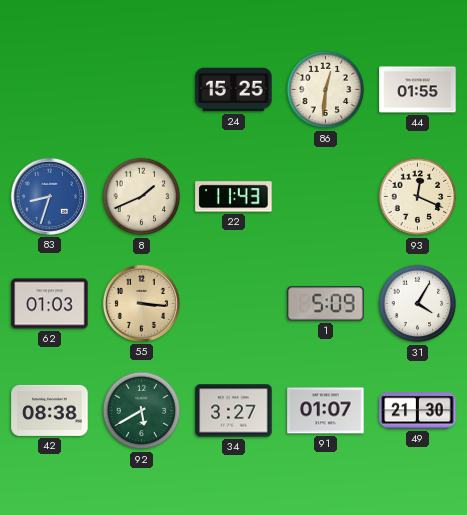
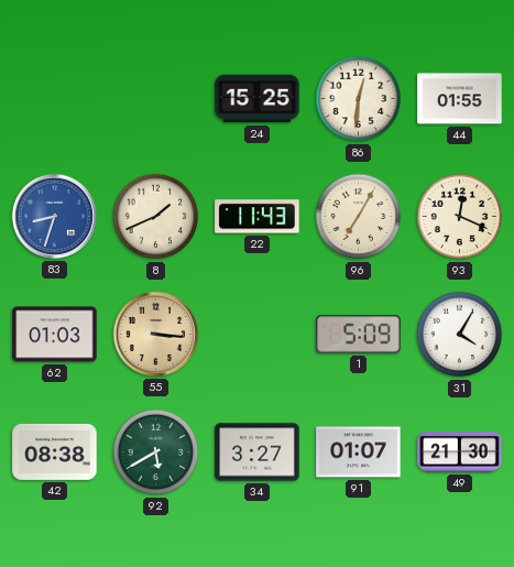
96: none -> 7:05
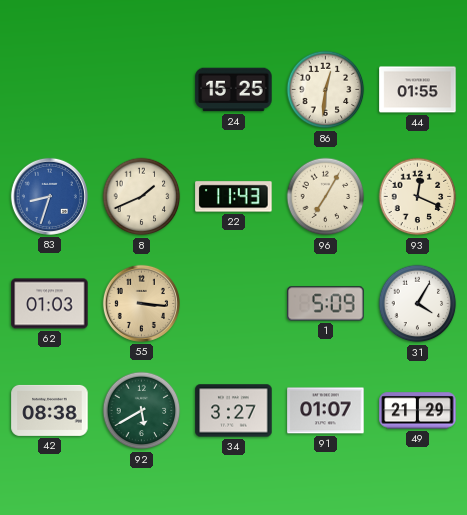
49: 21:30 -> 21:29
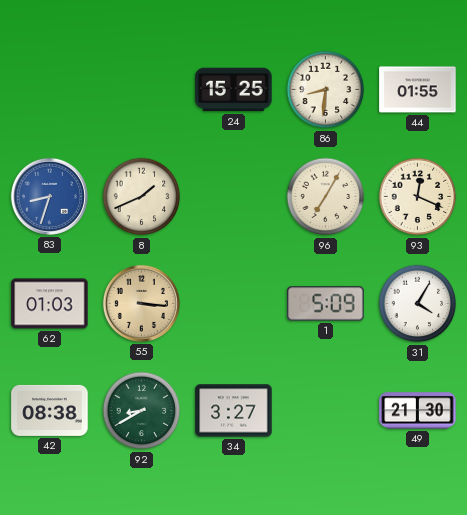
86: 12:31 -> 8:31
22: 11:43 -> none
92: 5:40 -> 8:40
91: 01:07 -> none
49: 21:29 -> 21:30
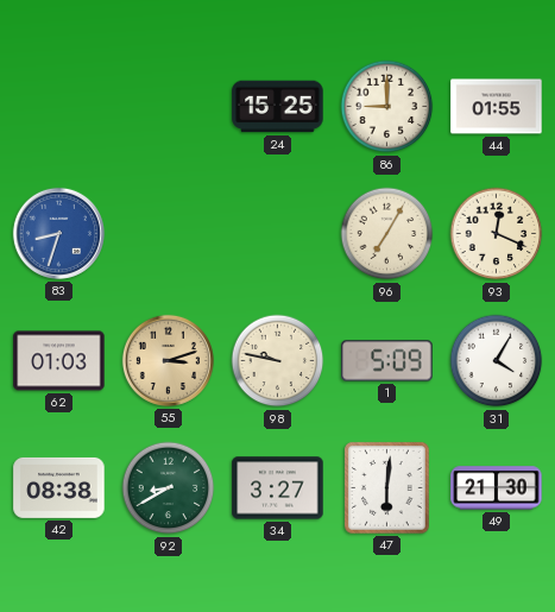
86: 8:31 -> 9:00
8: 1:41 -> none
55: 3:16 -> 3:12
98: none -> 9:47
47: none -> 6:01
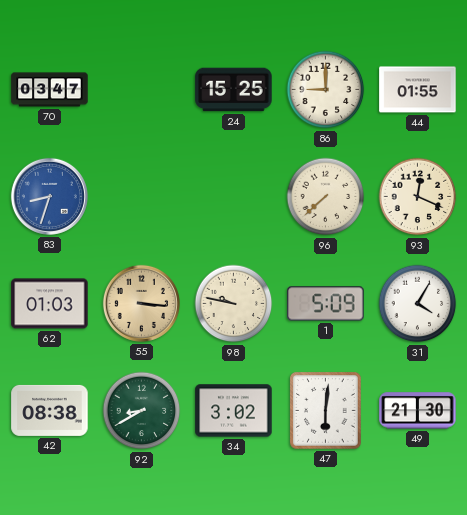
70: none -> 03:47
96: 7:05 -> 7:38
55: 3:12 -> 3:16
34: 3:27 -> 3:02
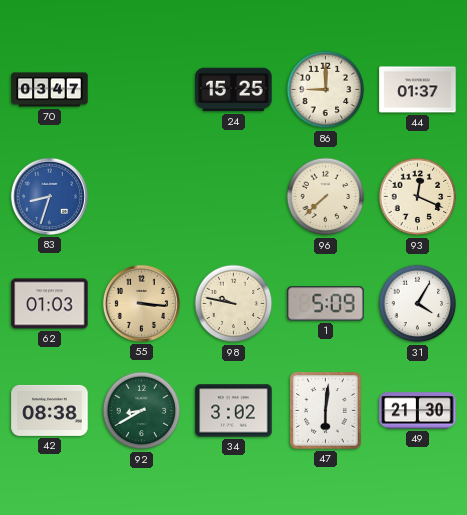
44: 01:55 -> 01:37
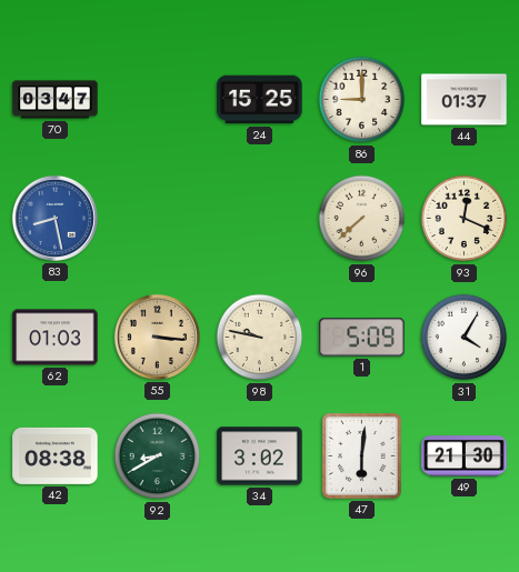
83: 8:33 -> 8:28
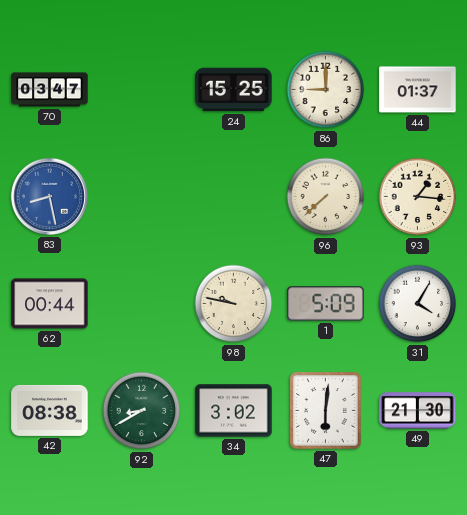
93: 12:19 -> 1:16
62: 01:03 -> 00:44
55: 3:16 -> none
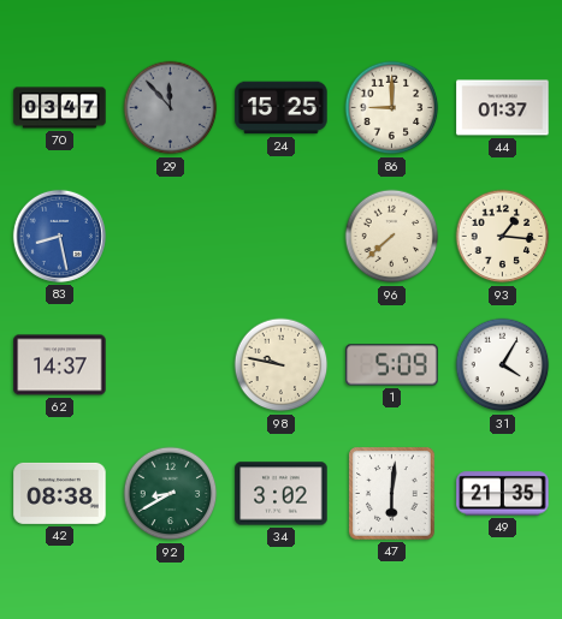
29: none -> 11:53
62: 00:44 -> 14:37
49: 21:30 -> 21:35
